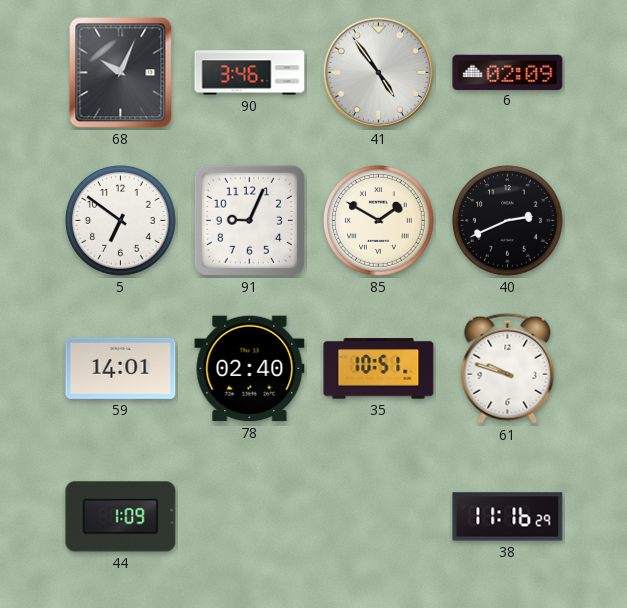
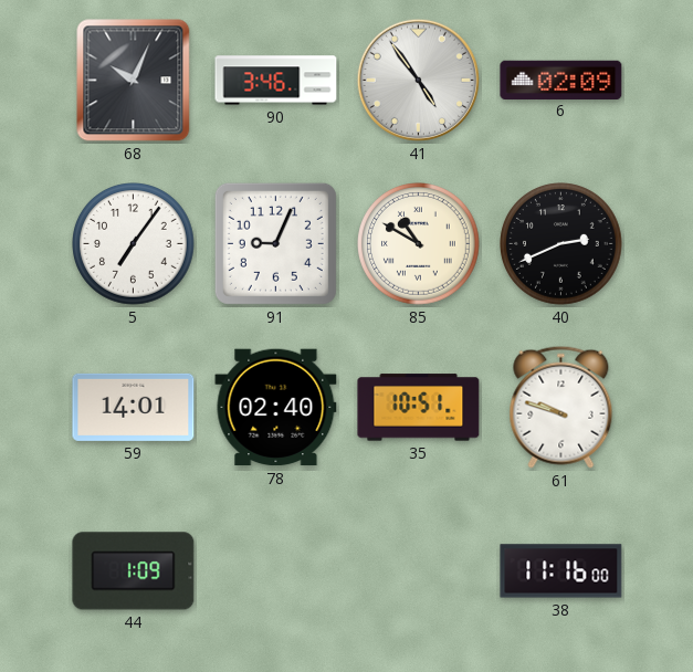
5: 6:51 -> 7:06
85: 1:50 -> 10:50
38: 11:16:29 -> 11:16:00
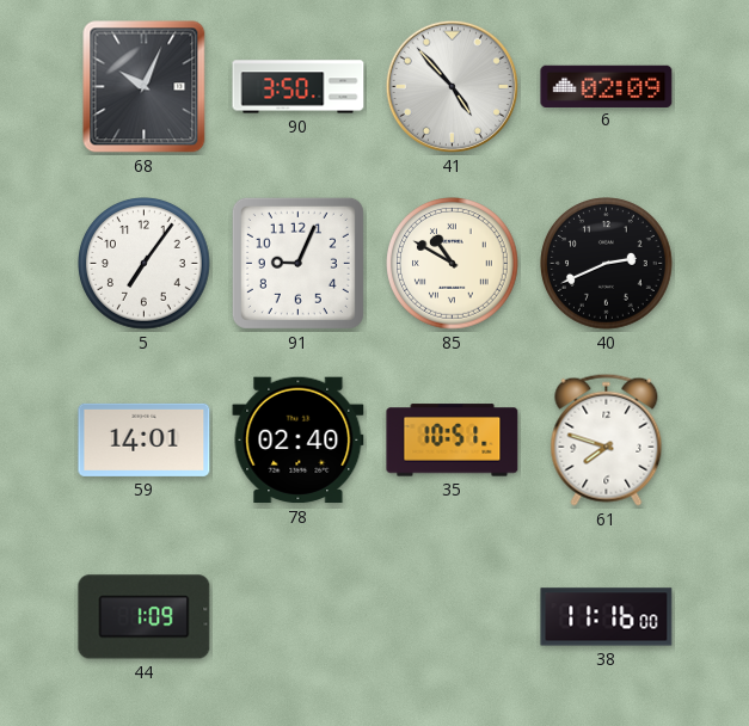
90: 3:46 -> 3:50
41: 4:54 -> 4:53
61: 9:48 -> 7:48
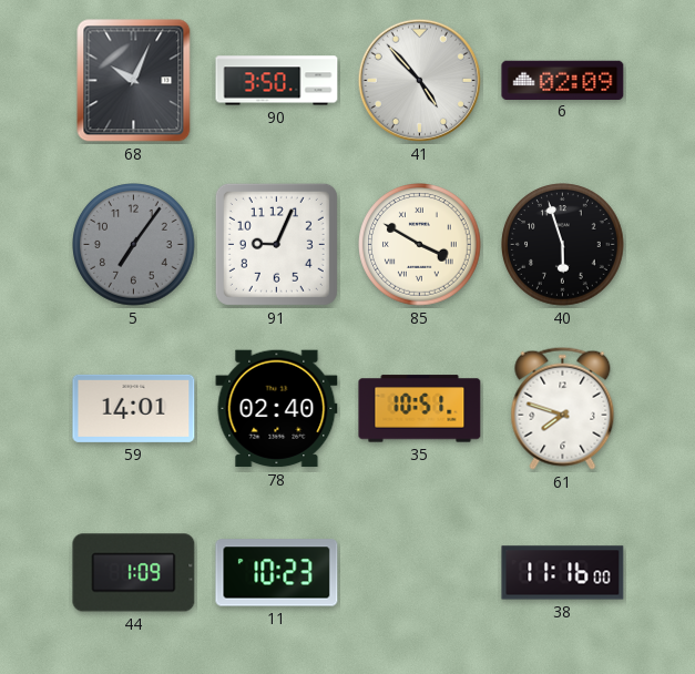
5 dial: white -> grey
85: 10:50 -> 3:50
40: 2:41 -> 5:57
11: none -> 10:23
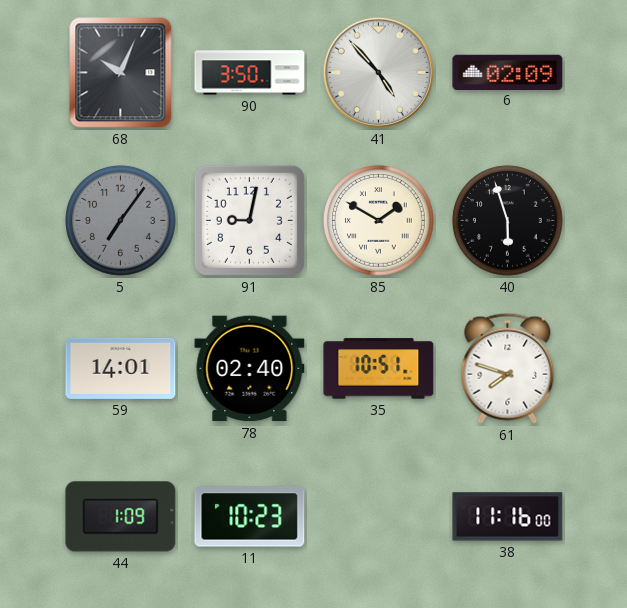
91: 9:04 -> 9:02
85: 3:50 -> 1:50
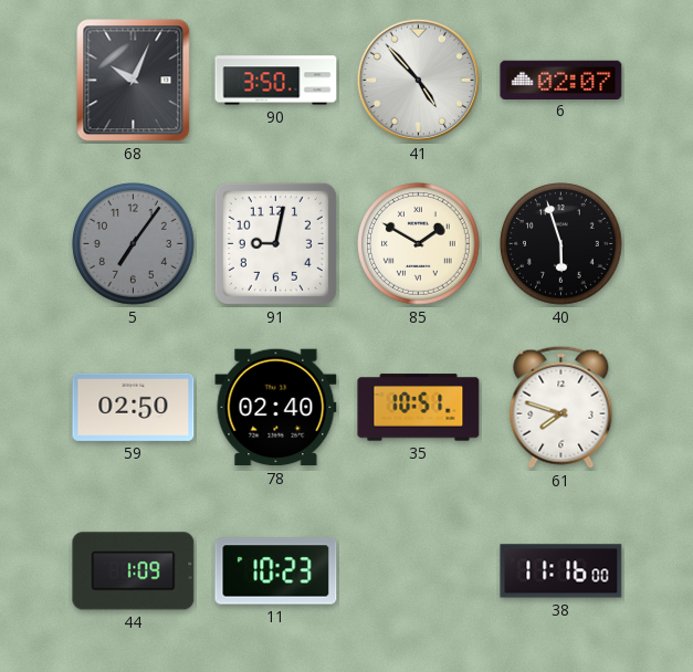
6: 02:09 -> 02:07
59: 14:01 -> 02:50
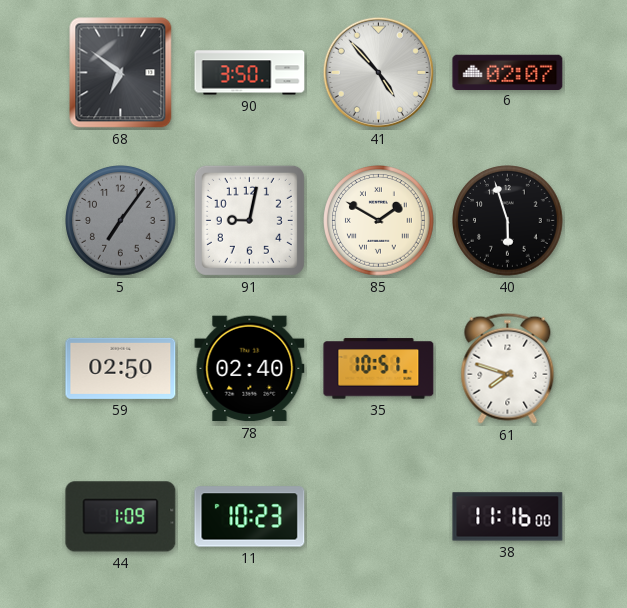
68: 10:04 -> 6:51
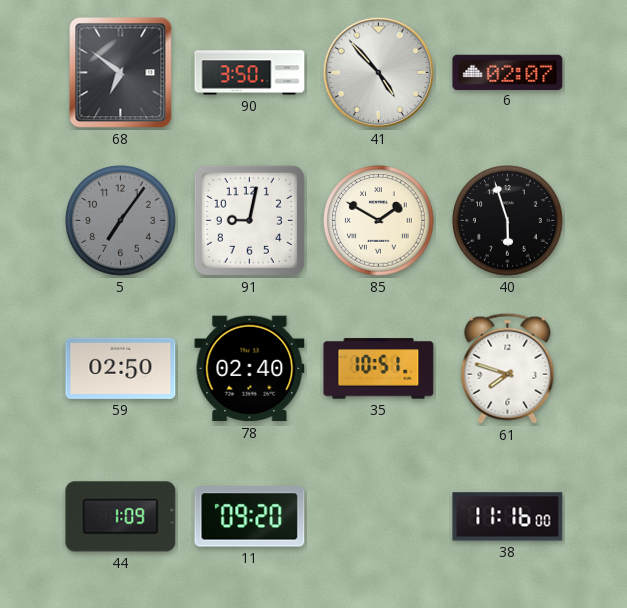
11: 10:23 -> 09:20
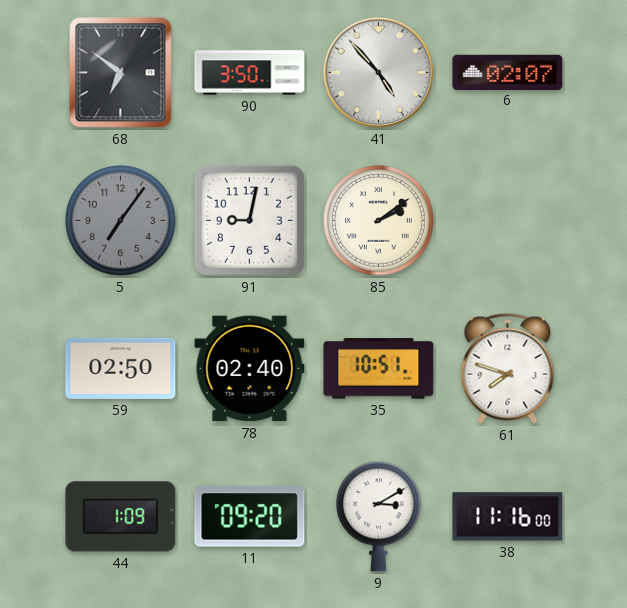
85: 1:50 -> 2:09
40: 5:57 -> none
9: none -> 3:10
